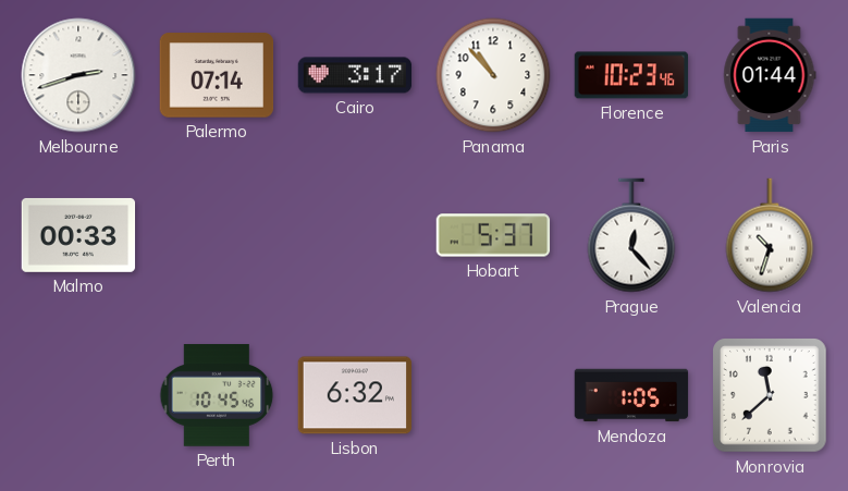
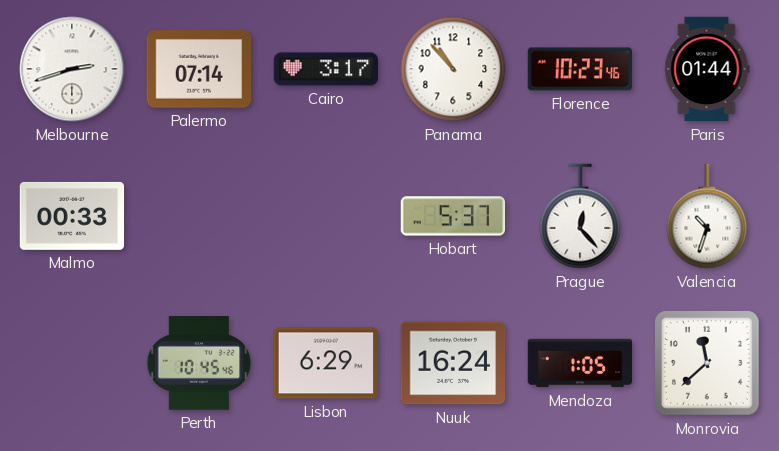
Lisbon: 6:32 -> 6:29
Nuuk: none -> 16:24
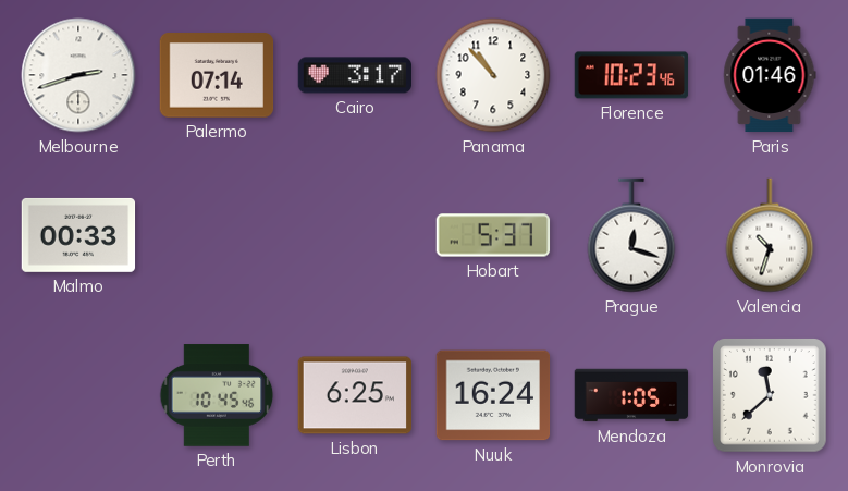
Paris: 01:44 -> 01:46
Prague: 12:23 -> 12:18
Lisbon: 6:29 -> 6:25
